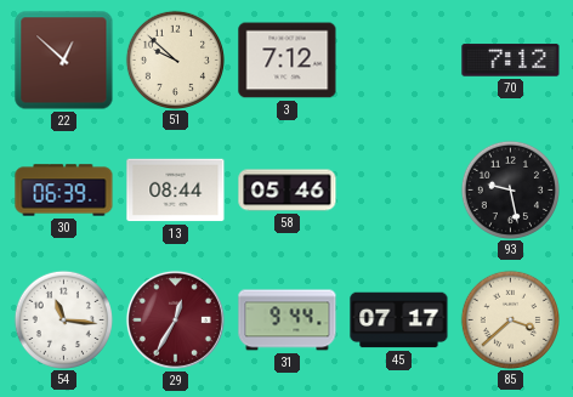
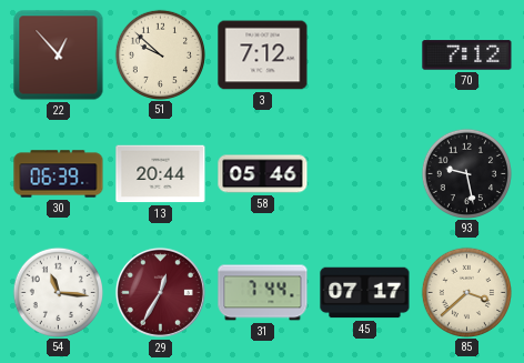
22: 12:52 -> 12:53
13: 08:44 -> 20:44
31: 9:44 -> 7:44
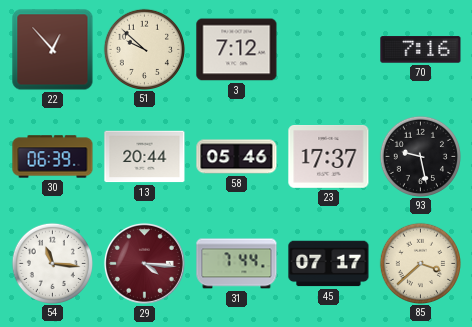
70: 7:12 -> 7:16
23: none -> 17:37
29: 12:35 -> 4:16
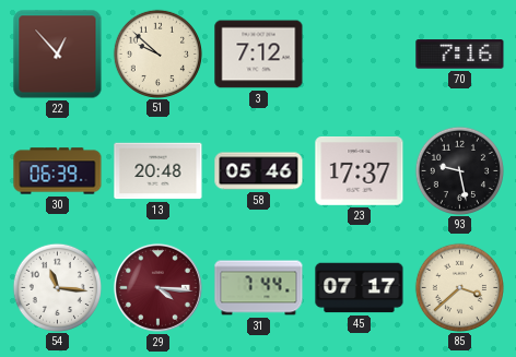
13: 20:44 -> 20:48
